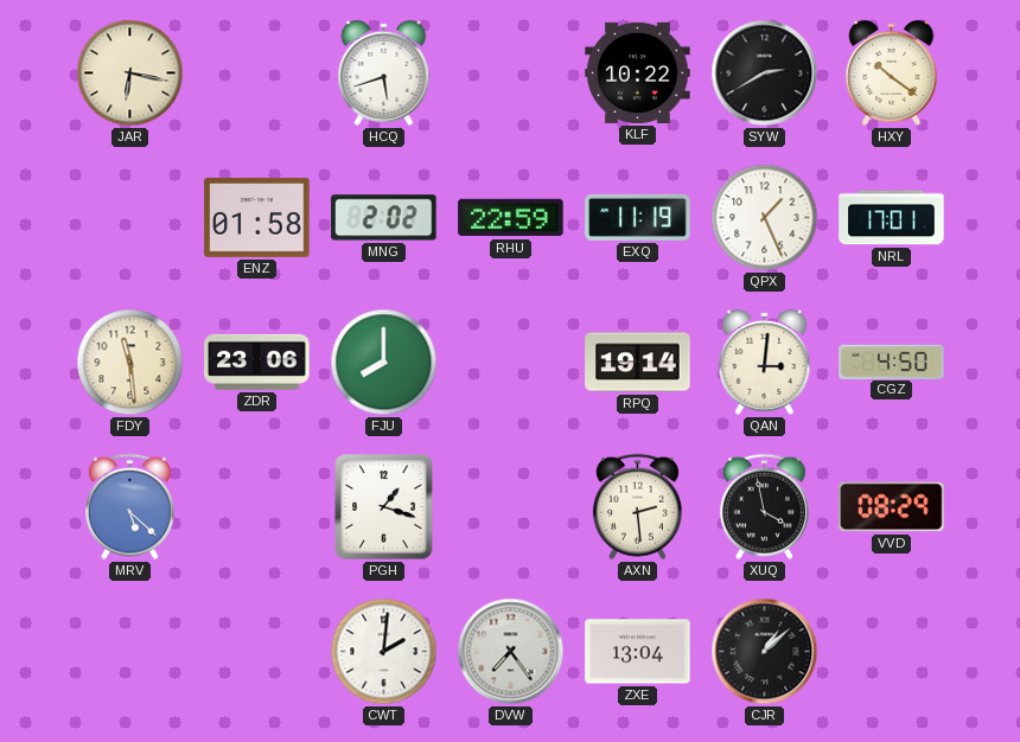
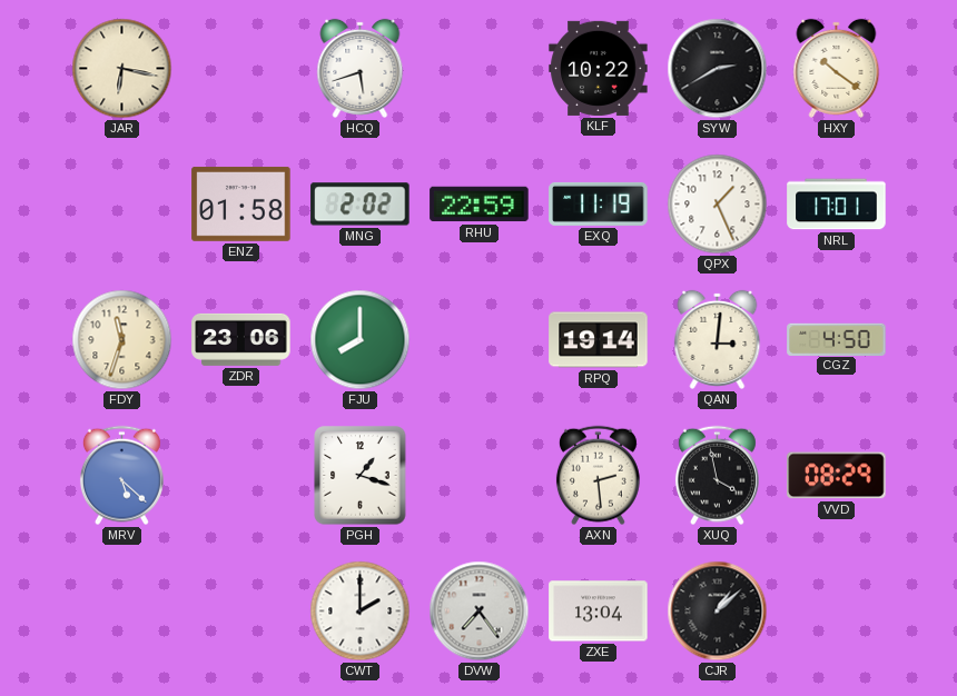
FDY: 11:29 -> 11:33
CWT: 2:01 -> 2:00
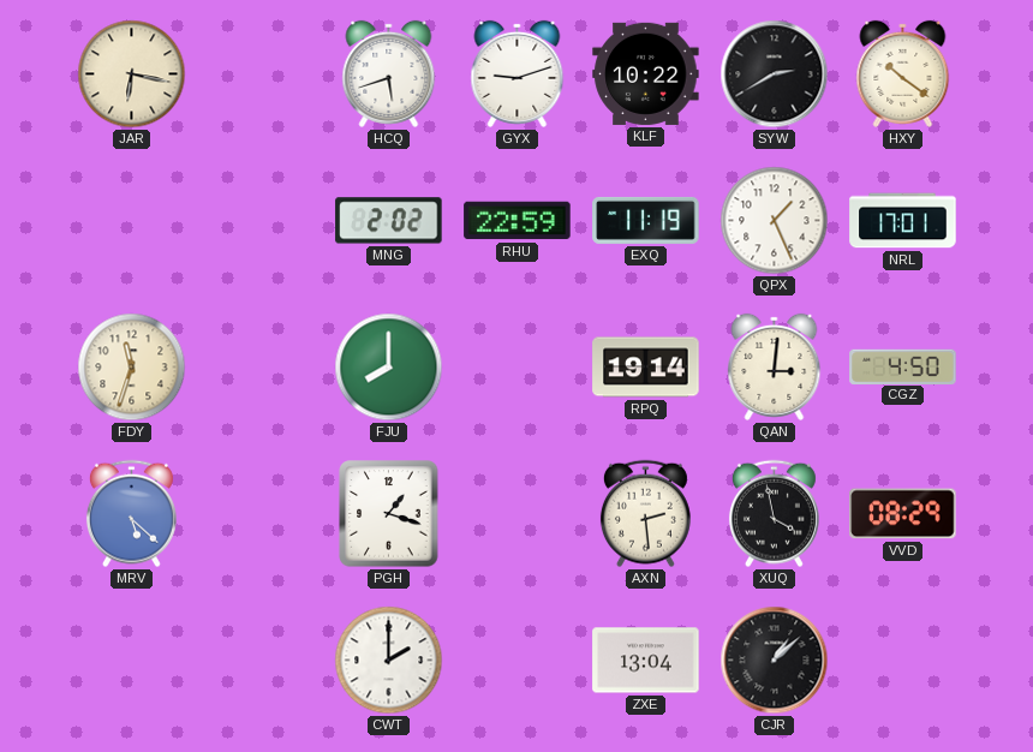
GYX: none -> 9:12
ENZ: 01:58 -> none
ZDR: 23:06 -> none
DVW: 7:24 -> none
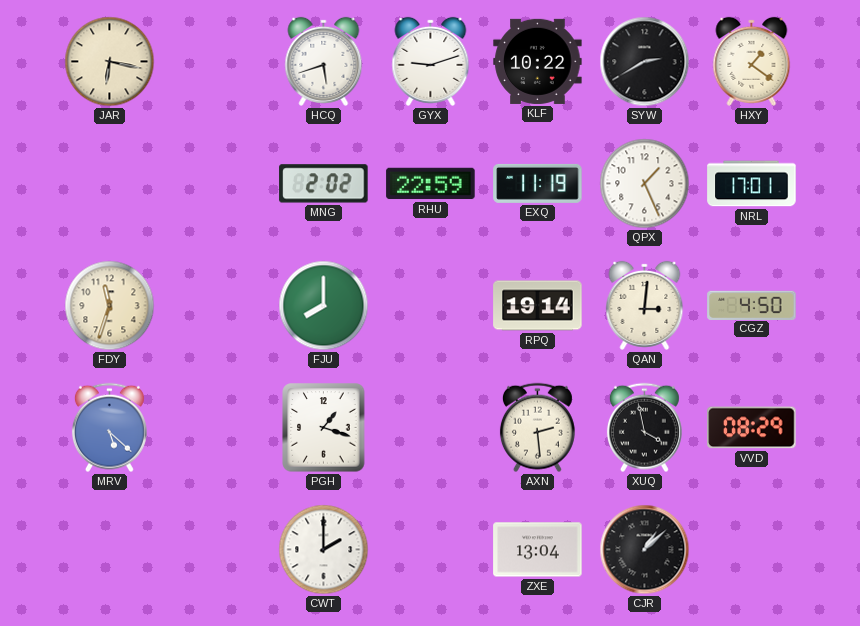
HXY: 10:21 -> 1:21
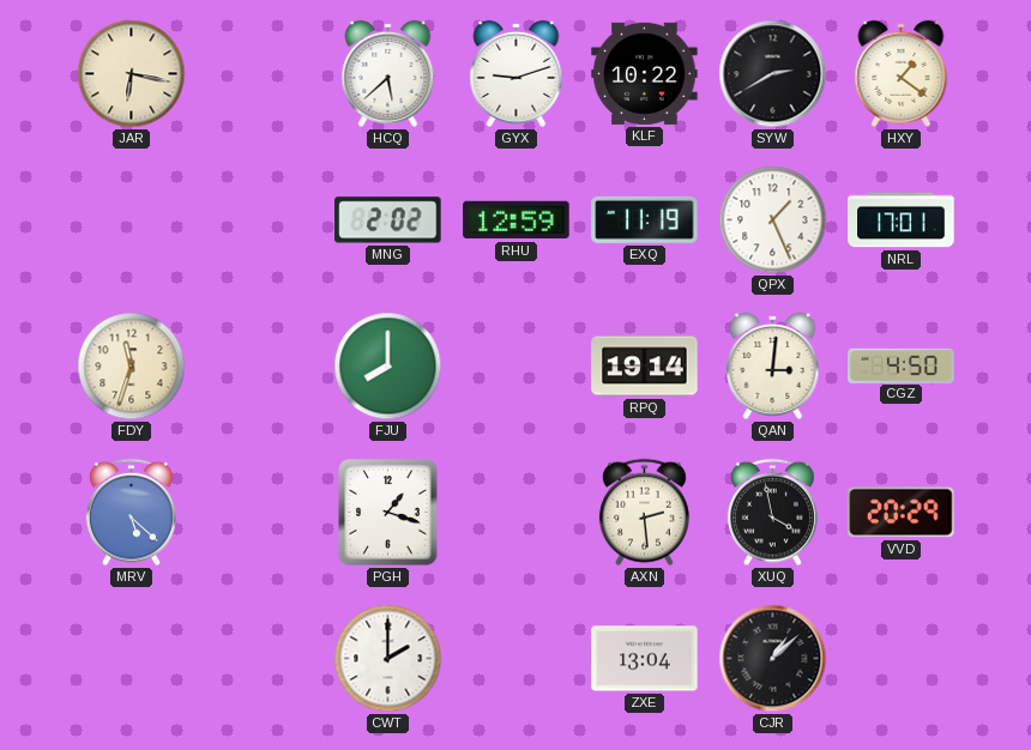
HCQ: 5:42 -> 5:38
RHU: 22:59 -> 12:59
VVD: 08:29 -> 20:29
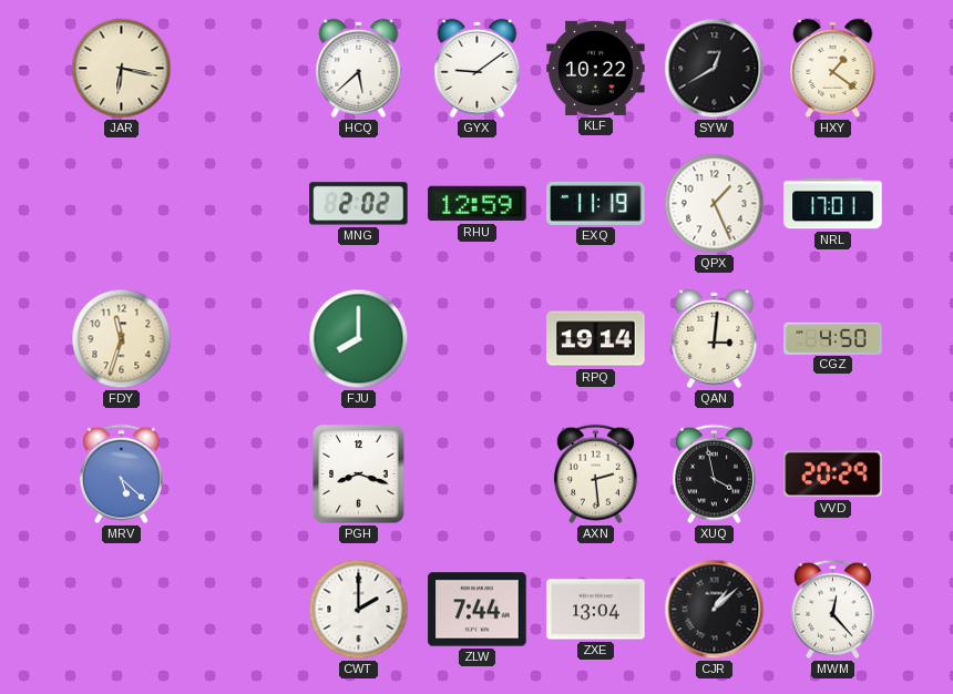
GYX: 9:12 -> 9:09
SYW: 2:40 -> 12:40
PGH: 1:18 -> 8:18
ZLW: none -> 7:44
MWM: none -> 12:23
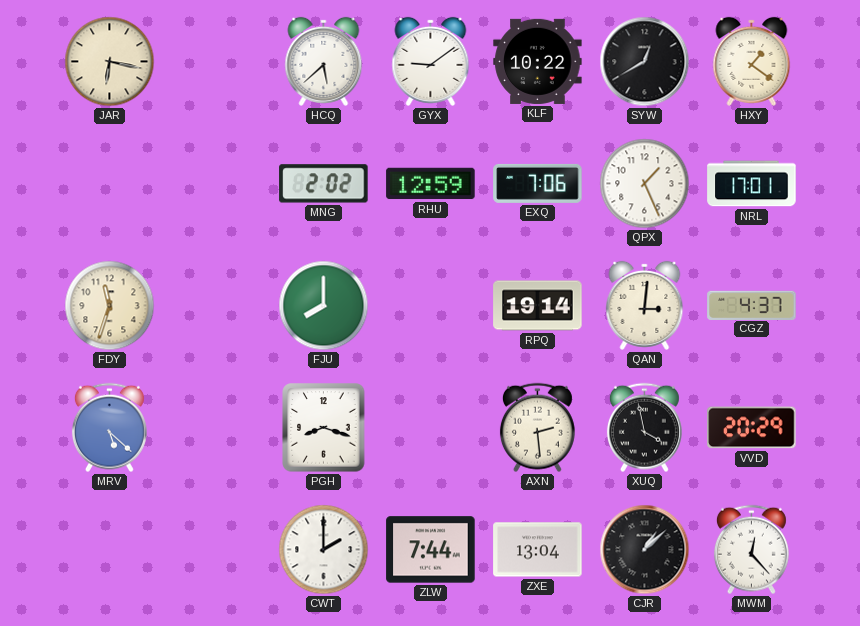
EXQ: 11:19 -> 7:06
CGZ: 4:50 -> 4:37
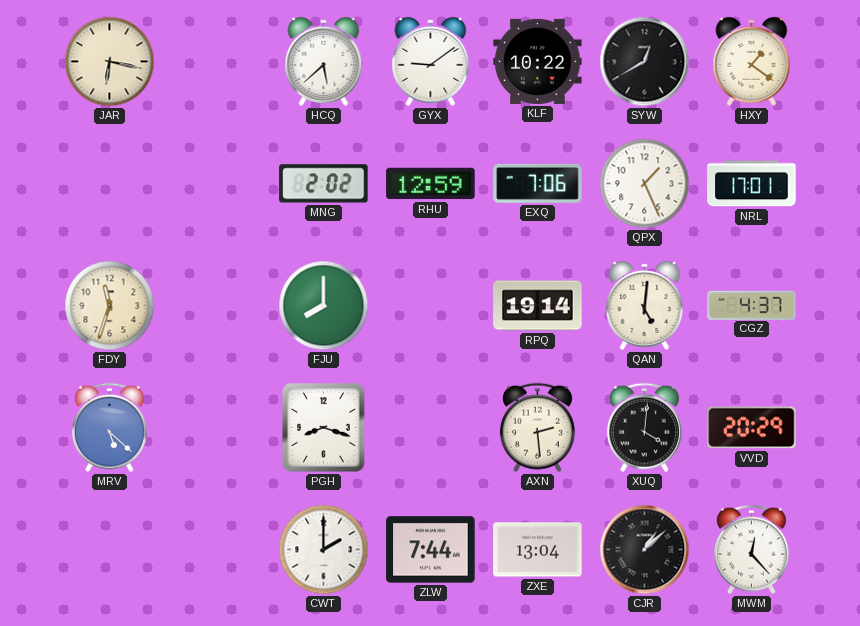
QAN: 3:01 -> 5:01
XUQ: 3:58 -> 4:01
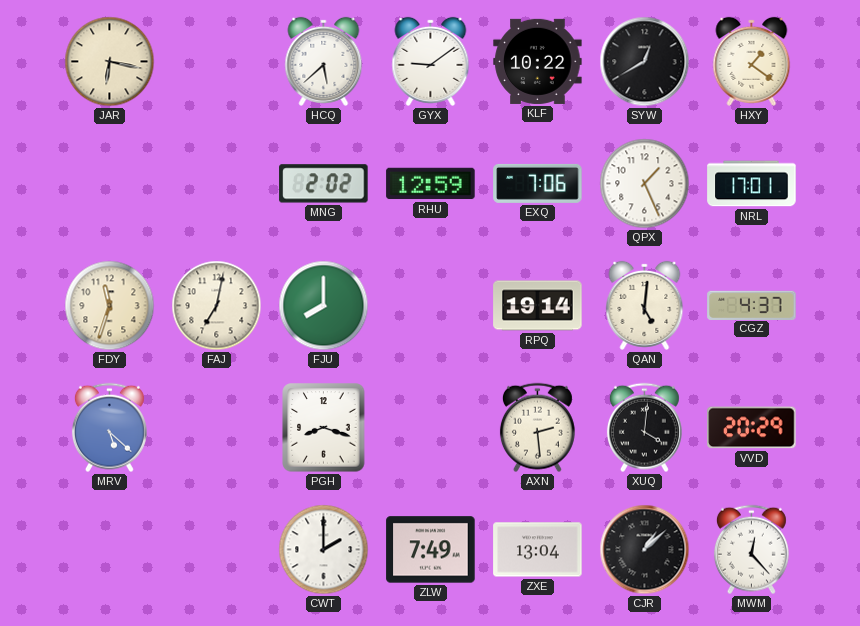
FAJ: none -> 7:02
ZLW: 7:44 -> 7:49
